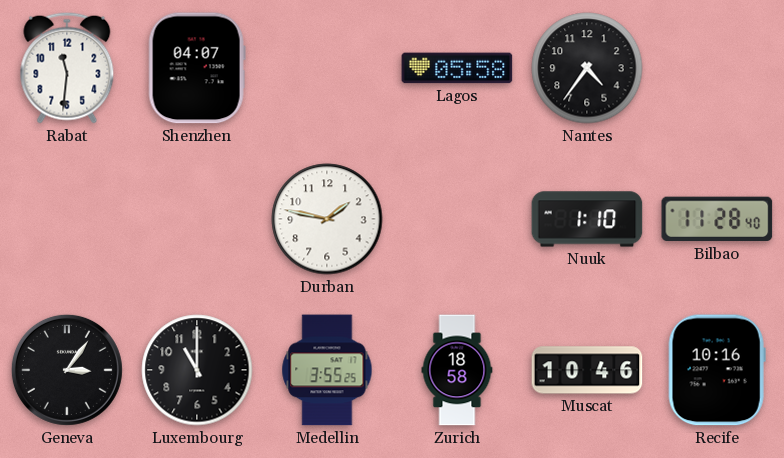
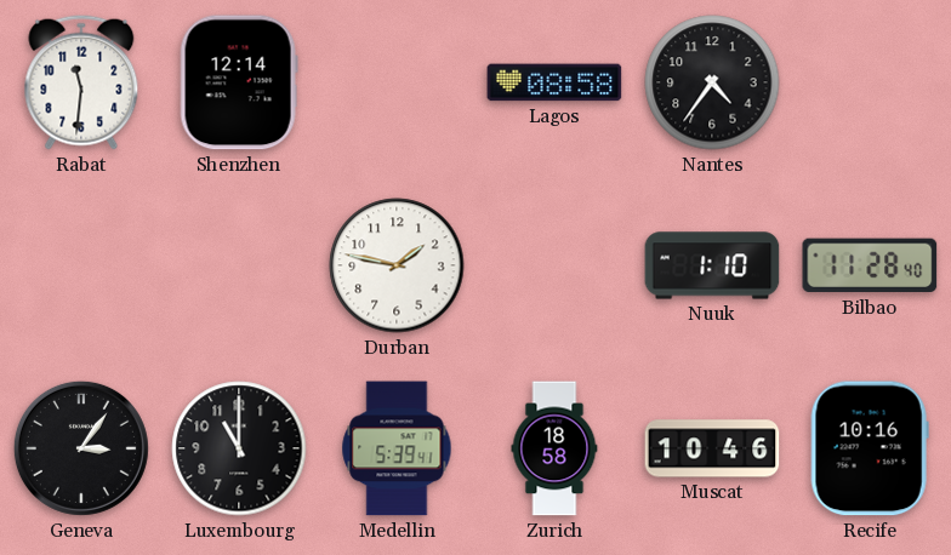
Shenzhen: 04:07 -> 12:14
Lagos: 05:58 -> 08:58
Medellin: 3:55 -> 5:39
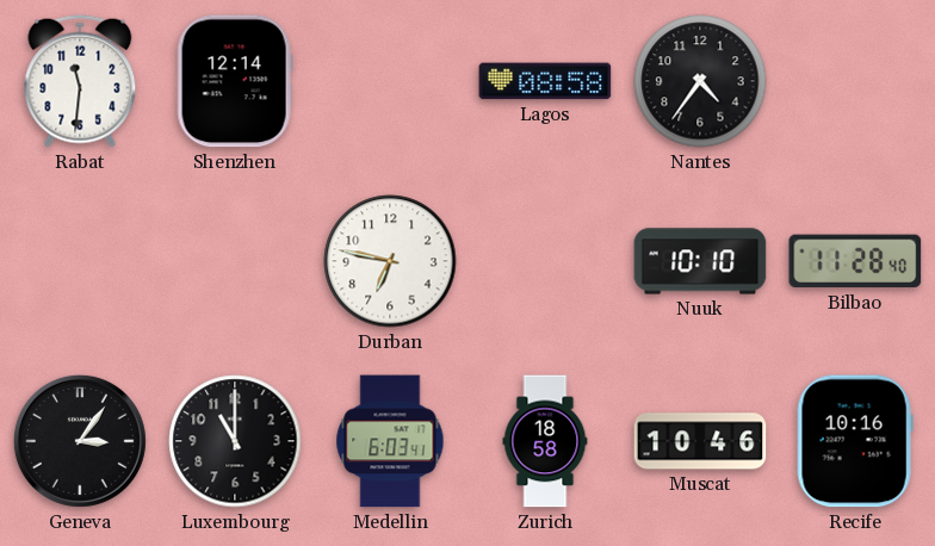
Durban: 1:47 -> 6:47
Nuuk: 1:10 -> 10:10
Medellin: 5:39 -> 6:03
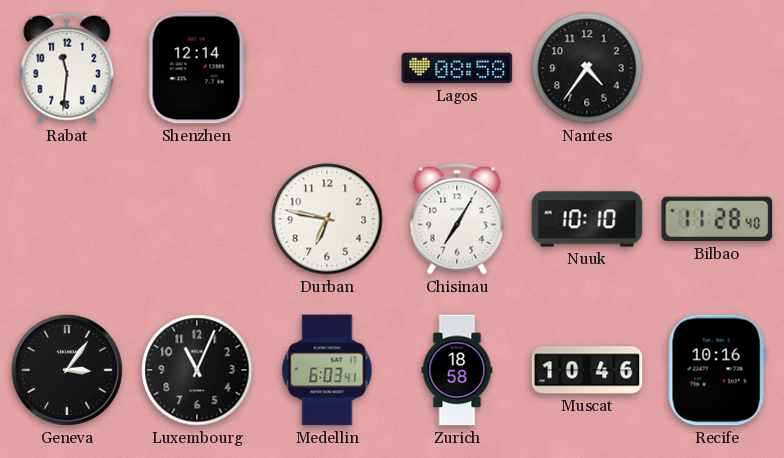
Chisinau: none -> 7:05
Luxembourg: 11:00 -> 11:04
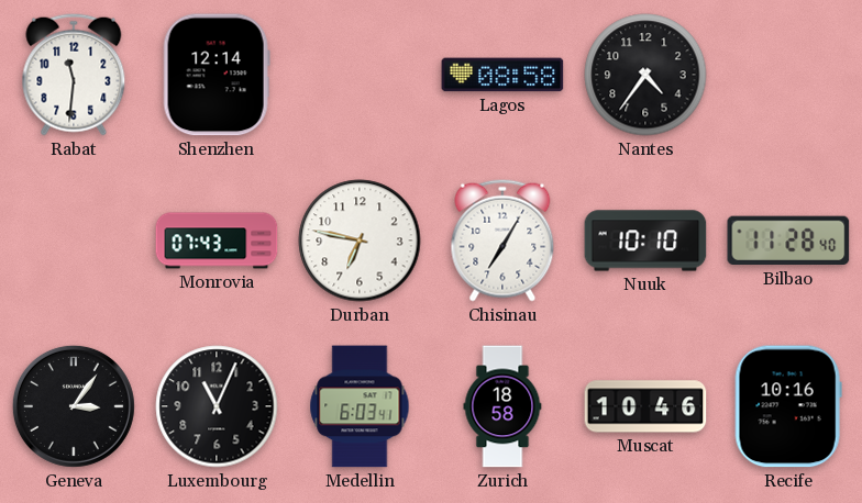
Monrovia: none -> 07:43
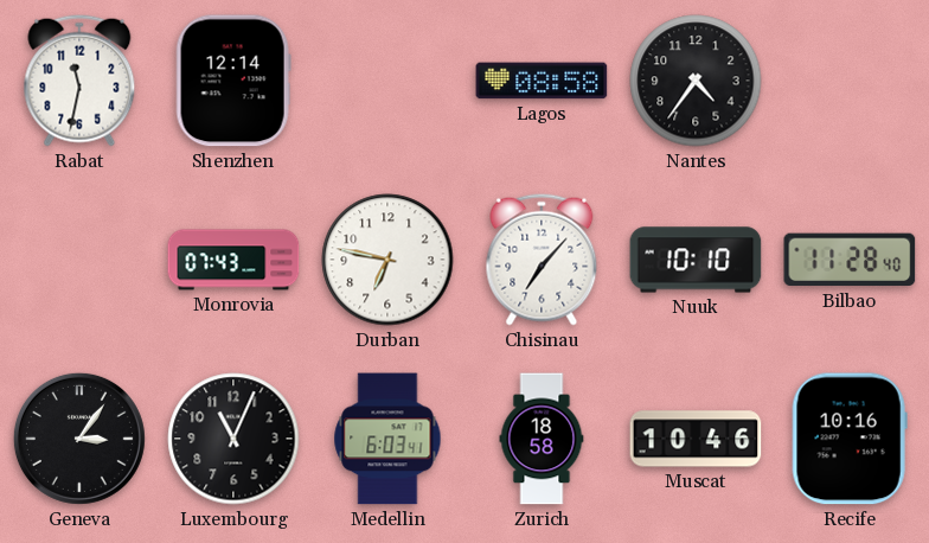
Rabat: 11:31 -> 11:32
Chisinau: 7:05 -> 7:07
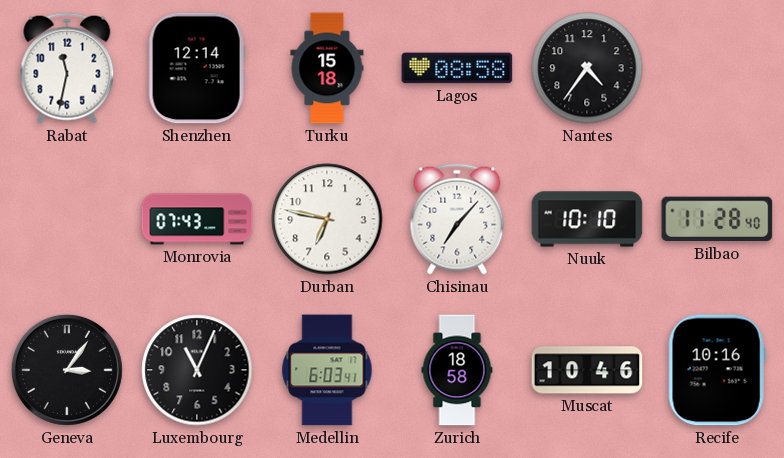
Turku: none -> 15:18
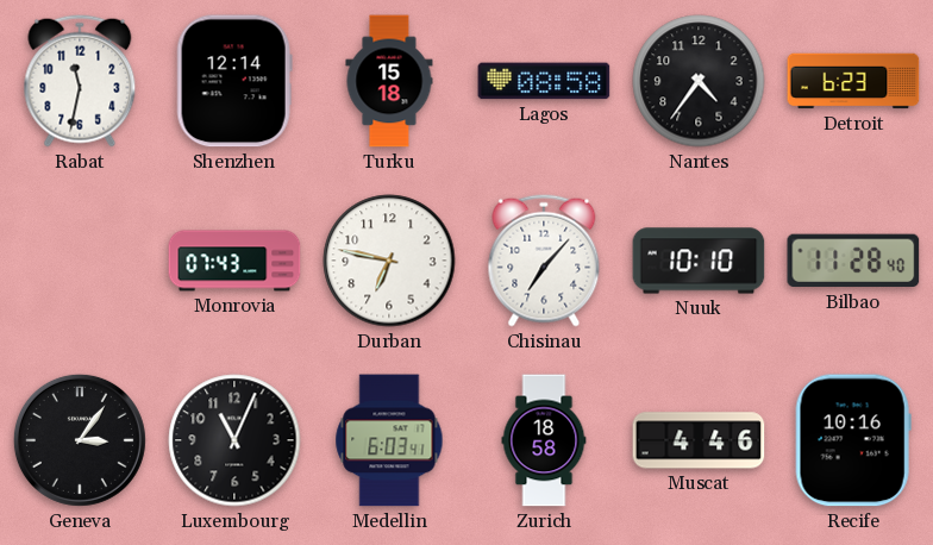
Detroit: none -> 6:23
Muscat: 10:46 -> 4:46
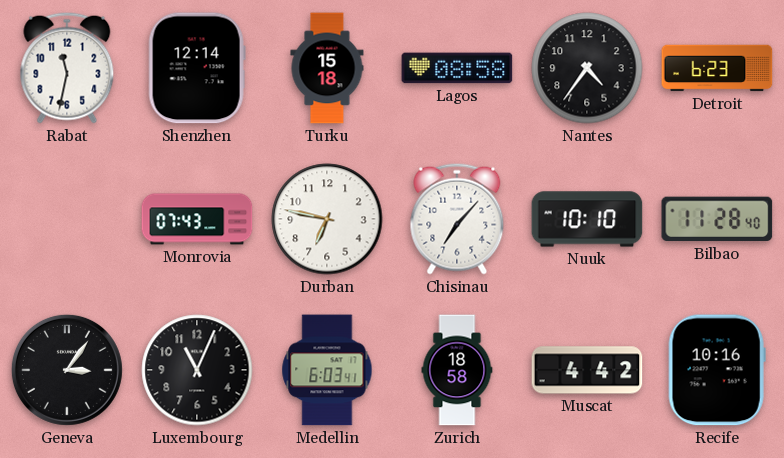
Muscat: 4:46 -> 4:42
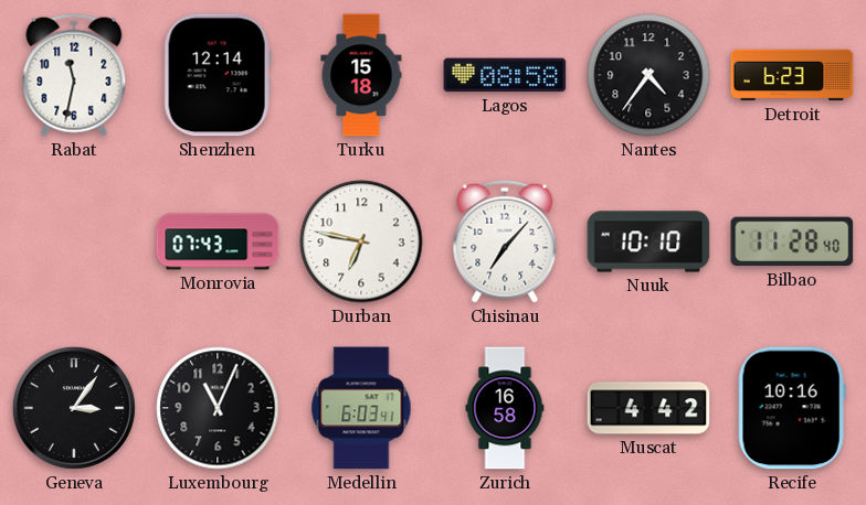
Zurich: 18:58 -> 16:58
